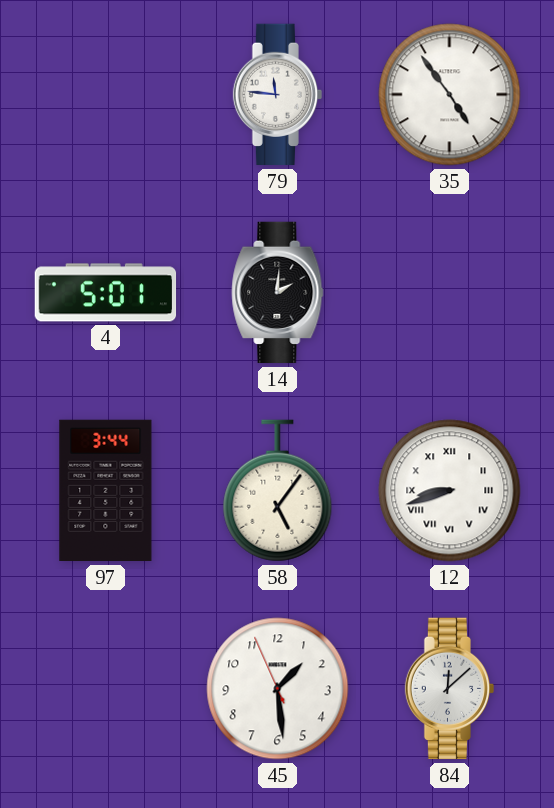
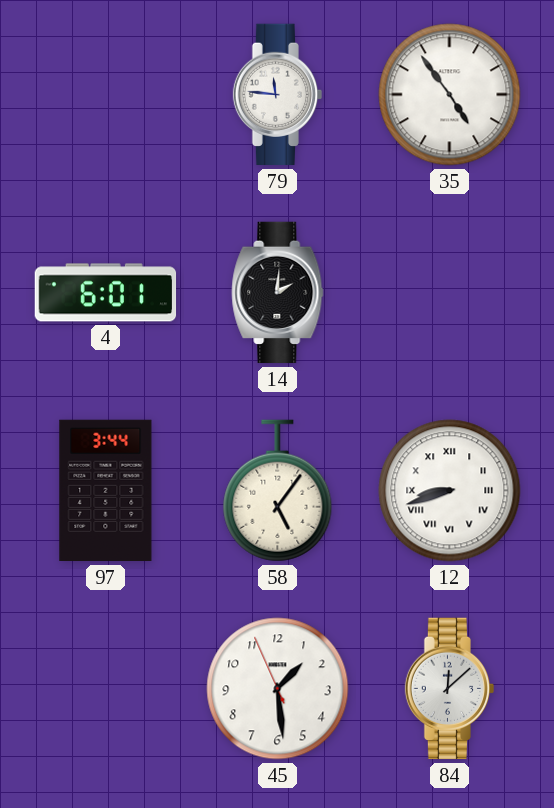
4: 5:01 -> 6:01
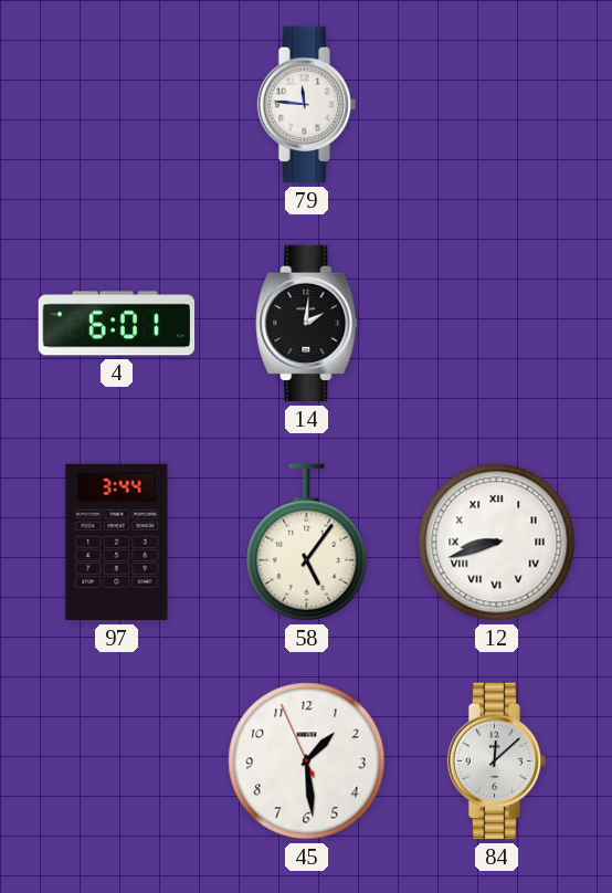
35: 4:54 -> none
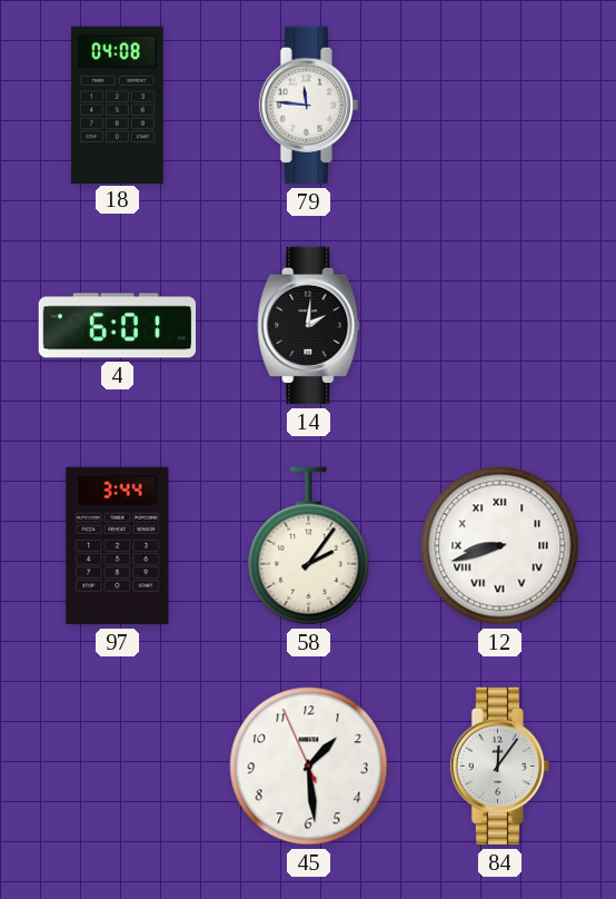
18: none -> 04:08
58: 5:06 -> 2:06
84: 12:08 -> 12:06
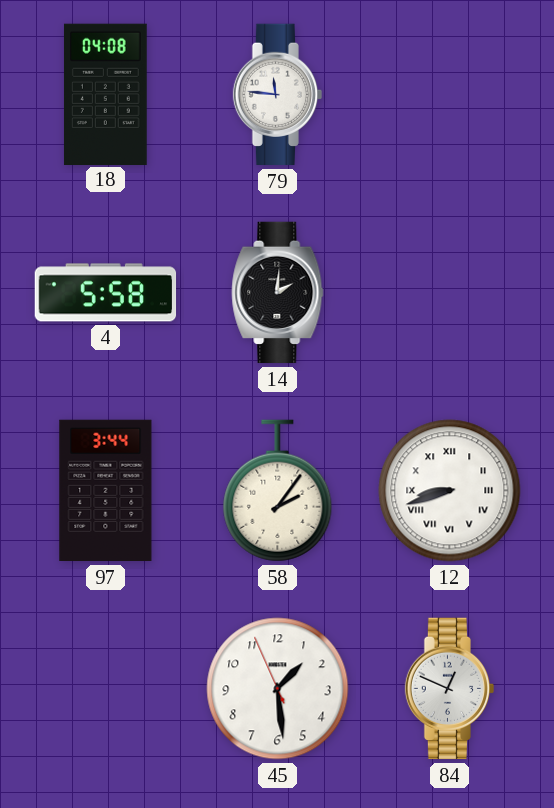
4: 6:01 -> 5:58
84: 12:06 -> 12:49
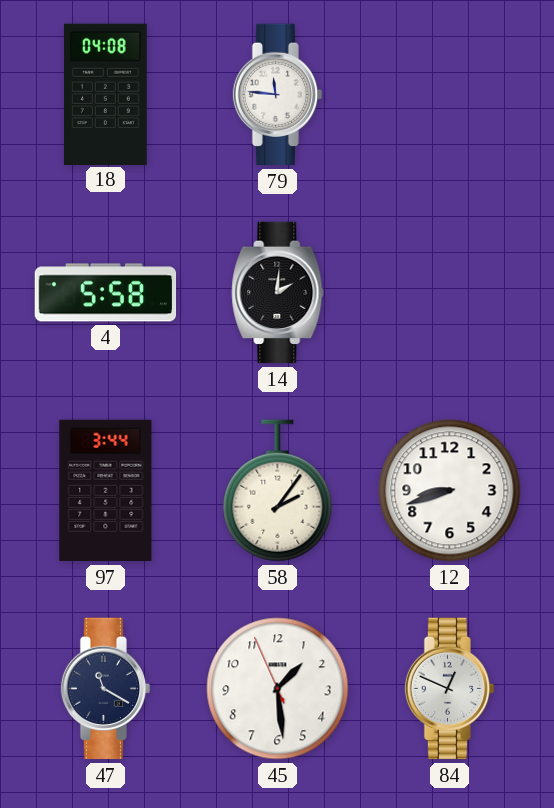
12 numerals: Roman -> Arabic
47: none -> 11:20
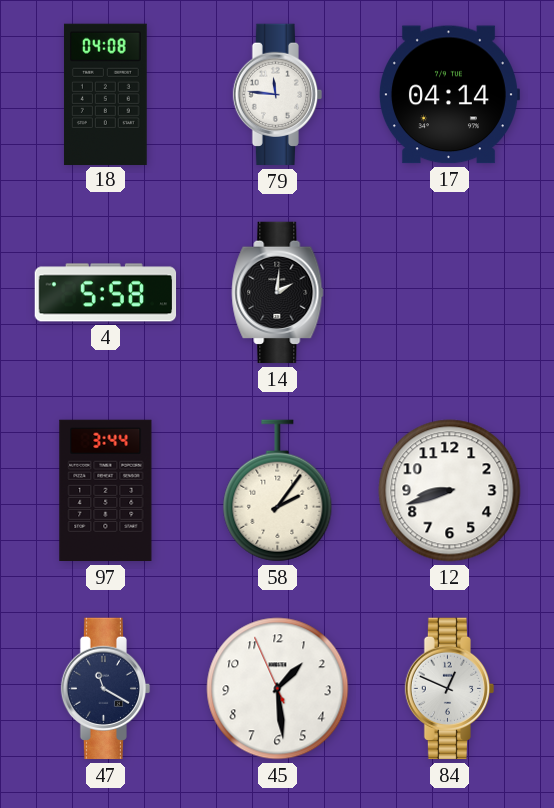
17: none -> 04:14
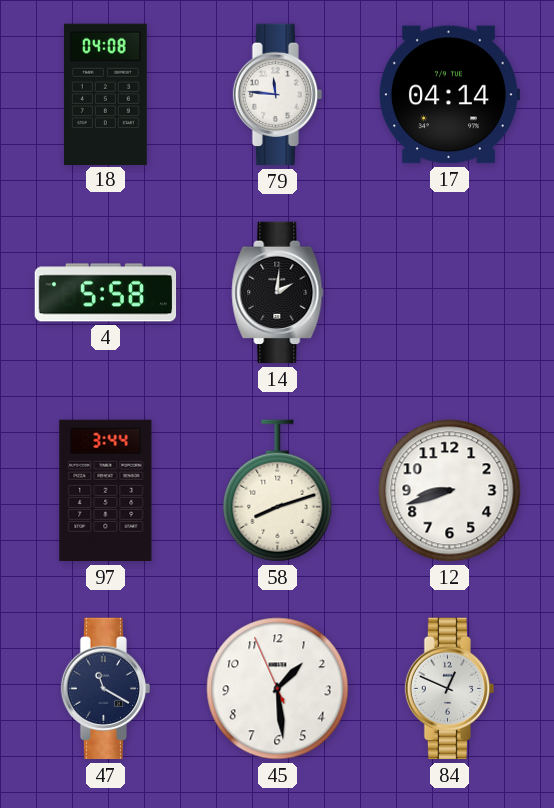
58: 2:06 -> 8:12
